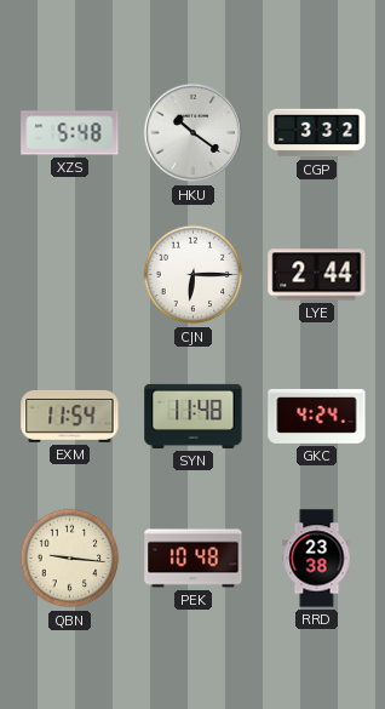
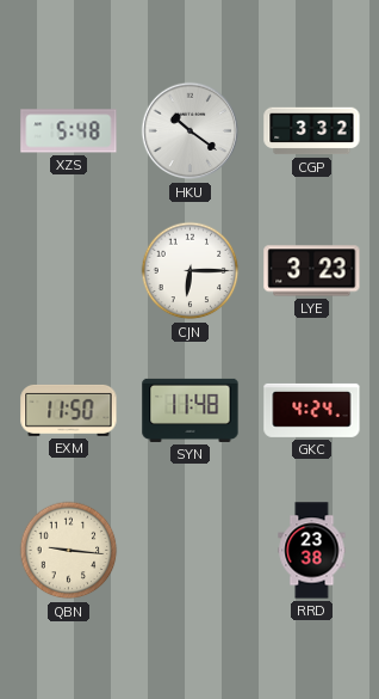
LYE: 2:44 -> 3:23
EXM: 11:54 -> 11:50
PEK: 10:48 -> none
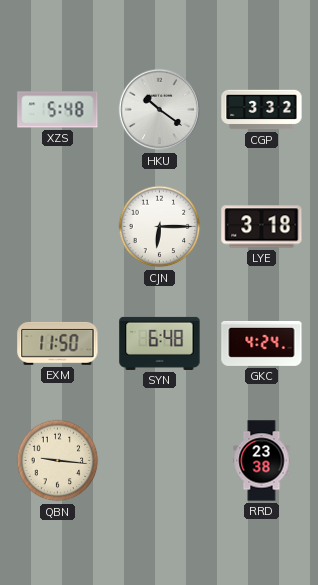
LYE: 3:23 -> 3:18
SYN: 11:48 -> 6:48
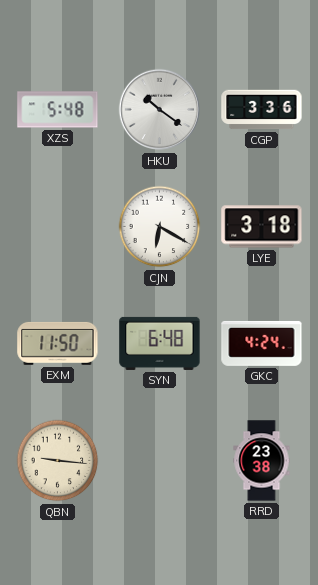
CGP: 3:32 -> 3:36
CJN: 6:15 -> 6:20
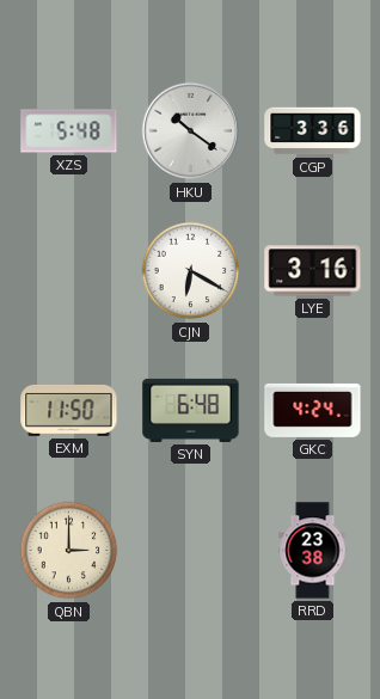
LYE: 3:18 -> 3:16
QBN: 9:16 -> 3:00
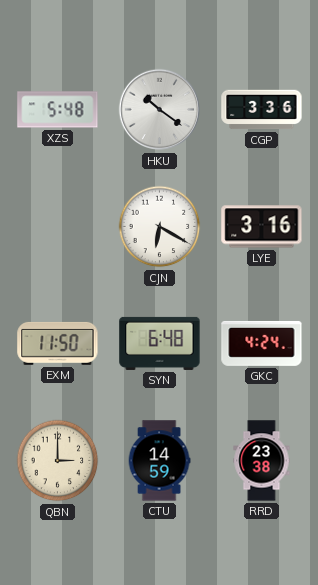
CTU: none -> 14:59
